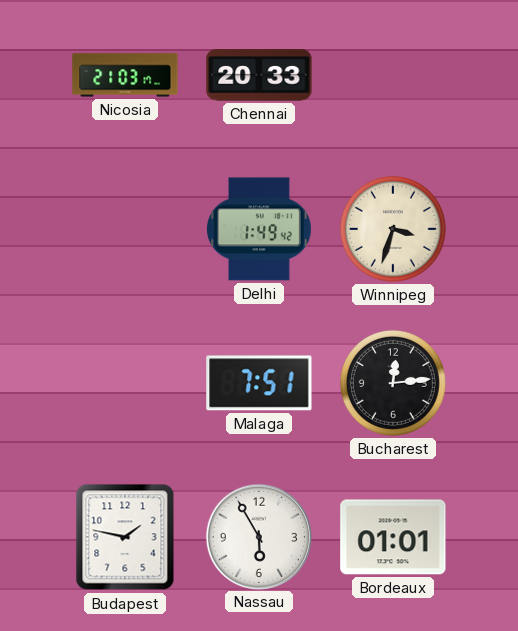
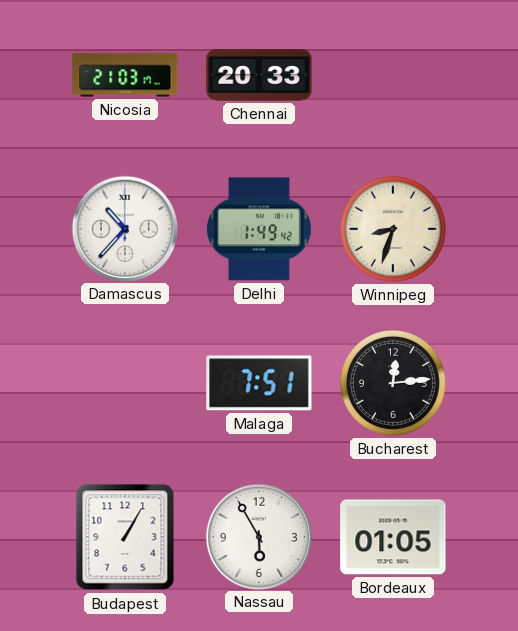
Damascus: none -> 10:37
Winnipeg: 3:33 -> 8:33
Budapest: 1:47 -> 1:05
Bordeaux: 01:01 -> 01:05
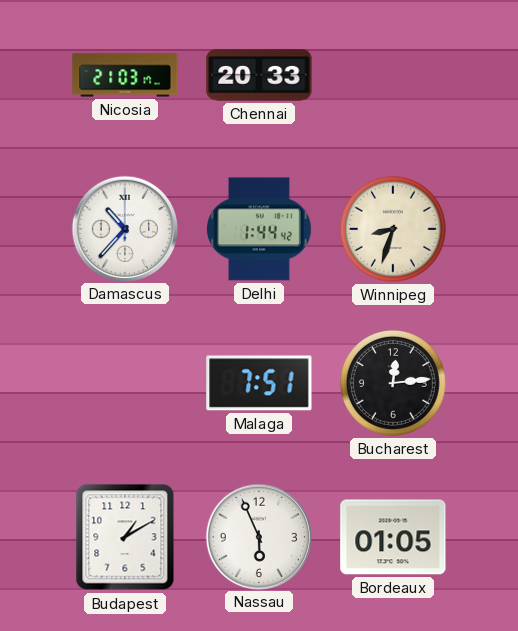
Delhi: 1:49 -> 1:44
Budapest: 1:05 -> 1:10
Nassau: 5:55 -> 5:56
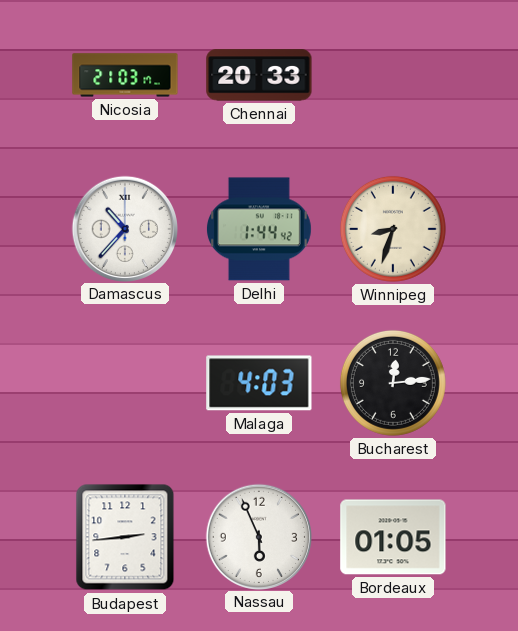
Malaga: 7:51 -> 4:03
Budapest: 1:10 -> 2:44
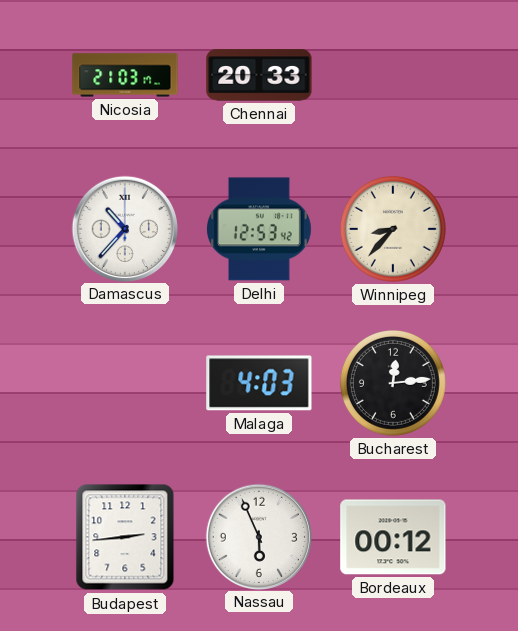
Delhi: 1:44 -> 12:53
Winnipeg: 8:33 -> 8:37
Bordeaux: 01:05 -> 00:12
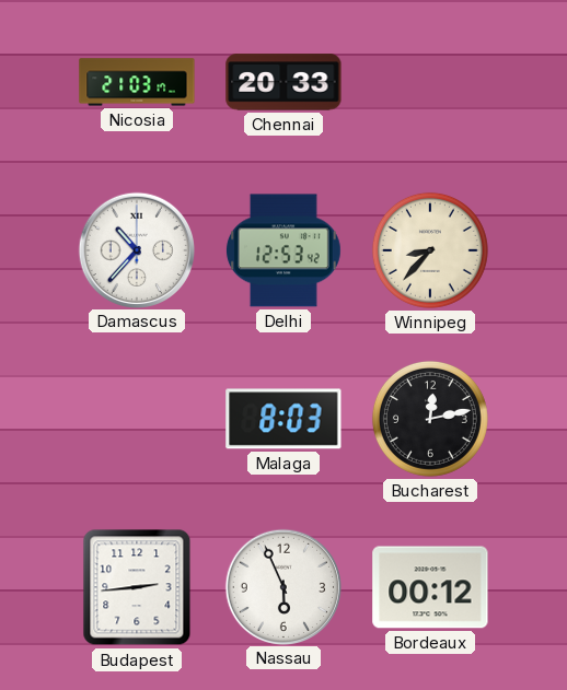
Malaga: 4:03 -> 8:03
Bucharest: 12:14 -> 12:13
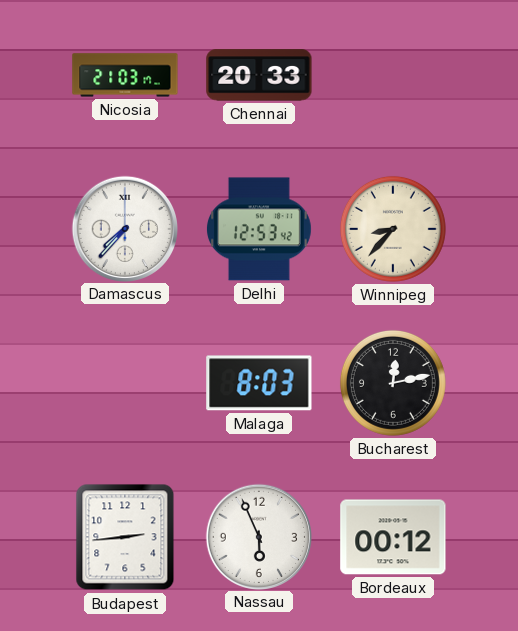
Damascus: 10:37 -> 7:37
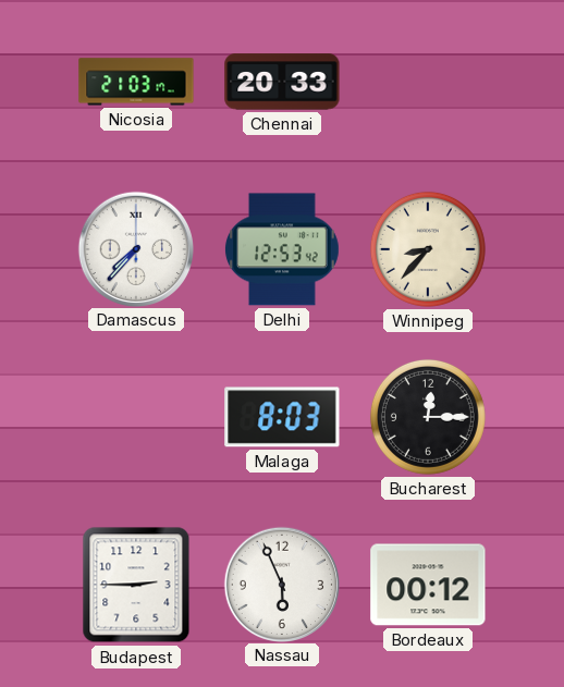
Bucharest: 12:13 -> 12:15
Budapest: 2:44 -> 2:45
